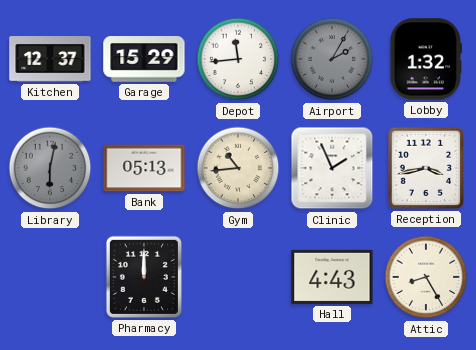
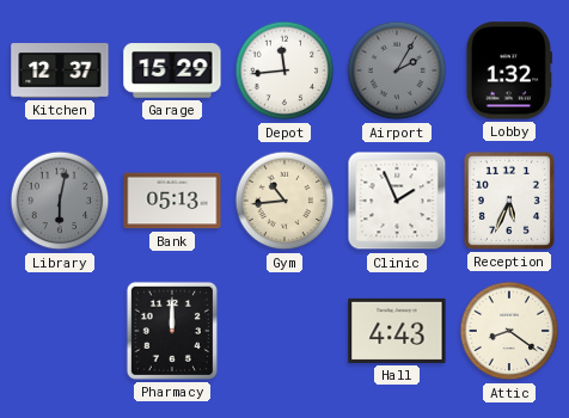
Reception: 3:43 -> 5:34
Attic: 8:25 -> 8:21
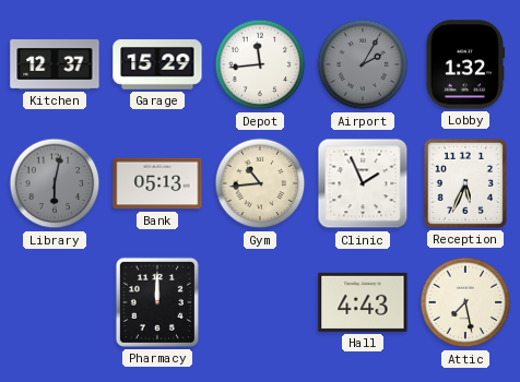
Attic: 8:21 -> 7:28
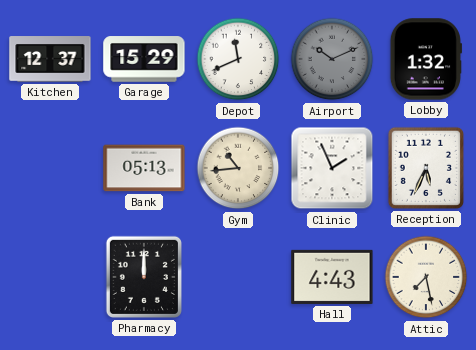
Depot: 11:44 -> 11:41
Airport: 2:05 -> 10:11
Library: 6:02 -> none
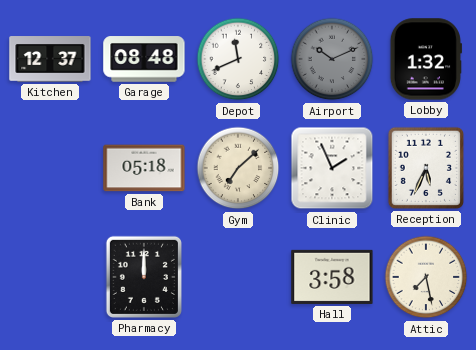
Garage: 15:29 -> 08:48
Bank: 05:13 -> 05:18
Gym: 10:44 -> 7:08
Hall: 4:43 -> 3:58
